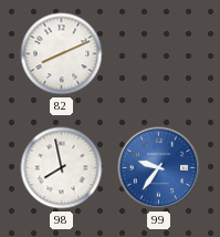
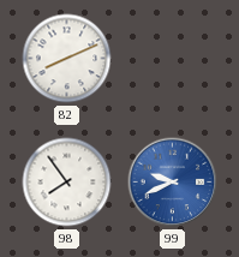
98: 7:58 -> 7:54
99: 9:36 -> 9:41
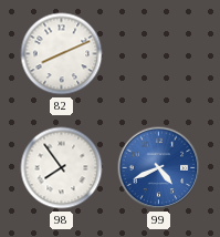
99: 9:41 -> 4:41
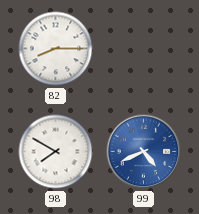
82: 8:11 -> 8:15
98: 7:54 -> 7:50
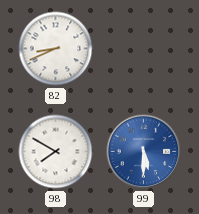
82: 8:15 -> 8:41
99: 4:41 -> 5:30
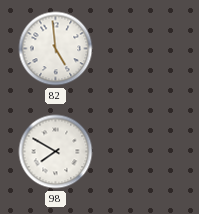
82: 8:41 -> 4:59
99: 5:30 -> none
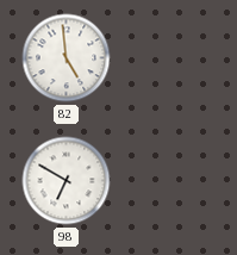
98: 7:50 -> 6:50
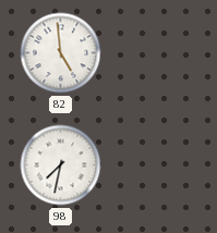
98: 6:50 -> 7:32
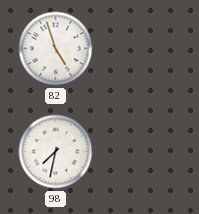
82: 4:59 -> 4:57
